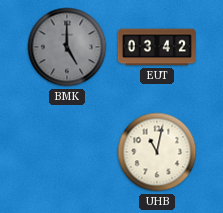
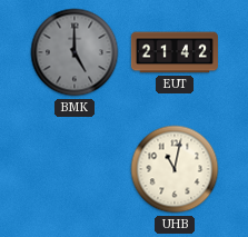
EUT: 03:42 -> 21:42
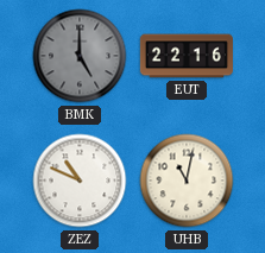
EUT: 21:42 -> 22:16
ZEZ: none -> 10:49
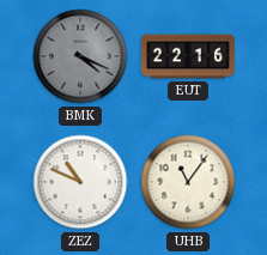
BMK: 5:00 -> 4:19
UHB: 11:02 -> 11:06
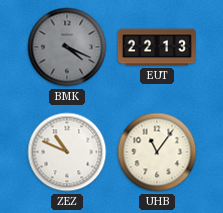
EUT: 22:16 -> 22:13
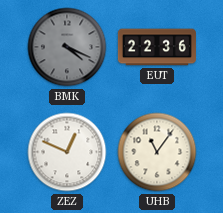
EUT: 22:13 -> 22:36
ZEZ: 10:49 -> 12:49
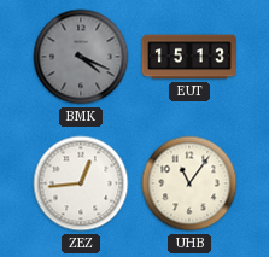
EUT: 22:36 -> 15:13
ZEZ: 12:49 -> 12:44
